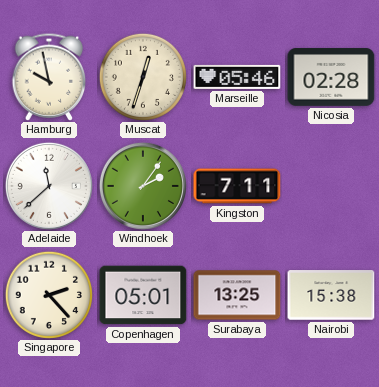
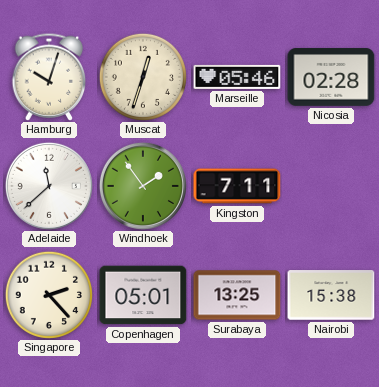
Hamburg: 9:58 -> 10:03
Windhoek: 2:06 -> 1:54
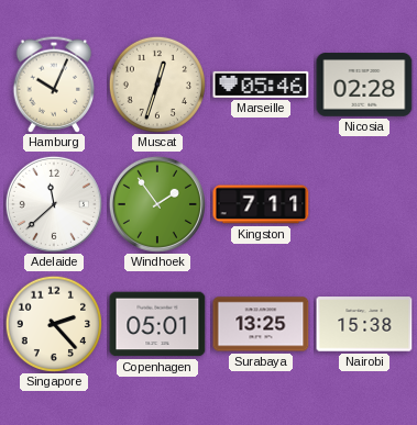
Hamburg: 10:03 -> 10:04
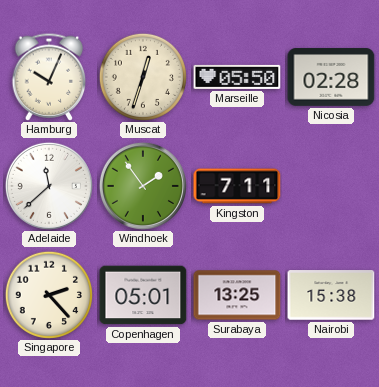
Marseille: 05:46 -> 05:50
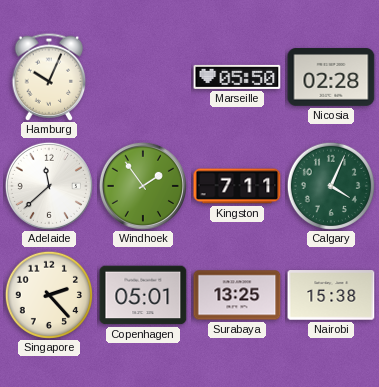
Muscat: 12:33 -> none
Calgary: none -> 4:04
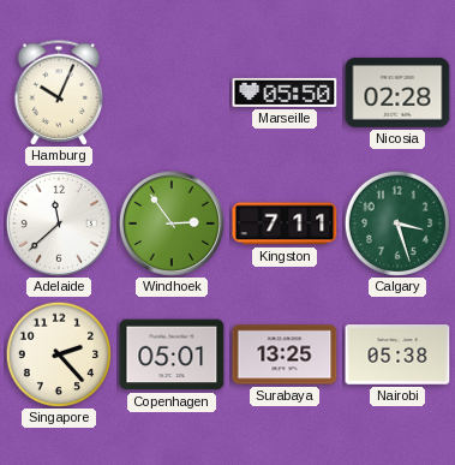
Windhoek: 1:54 -> 2:54
Calgary: 4:04 -> 3:27
Nairobi: 15:38 -> 05:38
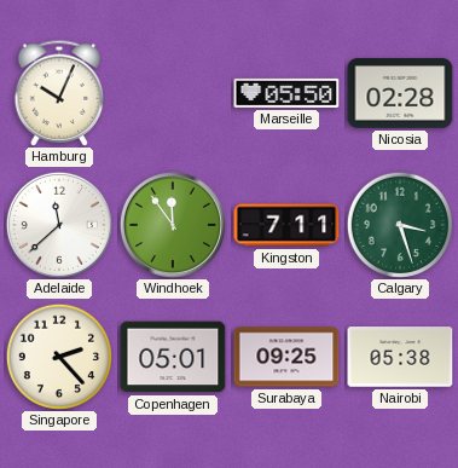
Windhoek: 2:54 -> 11:54
Surabaya: 13:25 -> 09:25
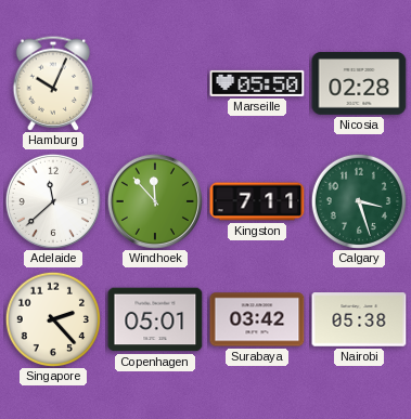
Windhoek: 11:54 -> 11:53
Surabaya: 09:25 -> 03:42
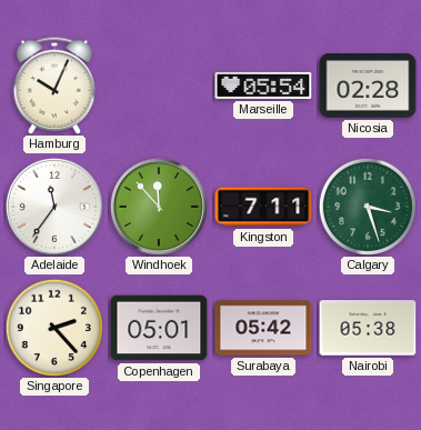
Marseille: 05:50 -> 05:54
Adelaide: 11:38 -> 11:36
Surabaya: 03:42 -> 05:42
